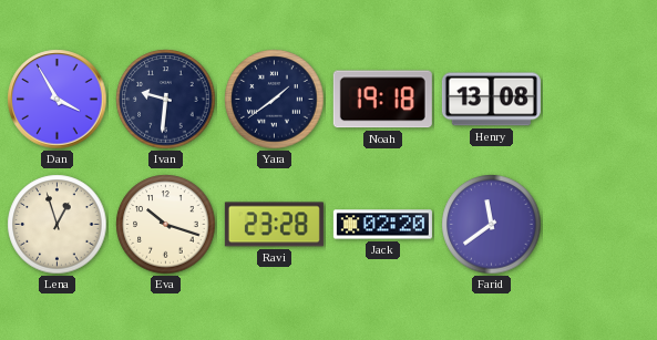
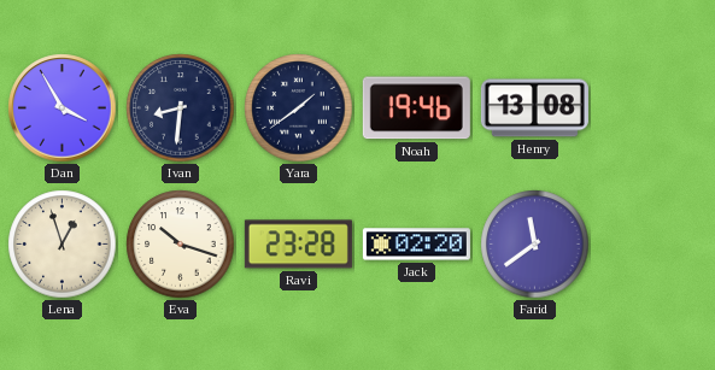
Ivan: 9:31 -> 8:31
Noah: 19:18 -> 19:46
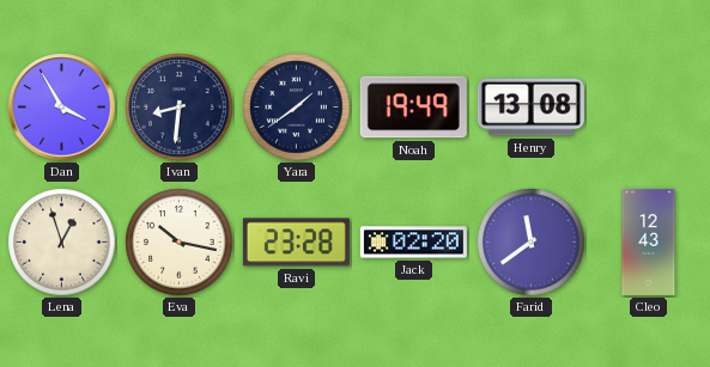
Noah: 19:46 -> 19:49
Eva: 10:18 -> 10:17
Cleo: none -> 12:43
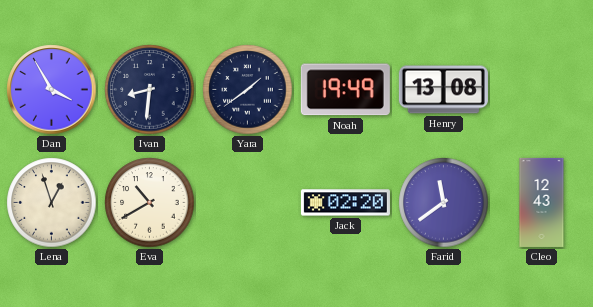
Eva: 10:17 -> 10:40
Ravi: 23:28 -> none
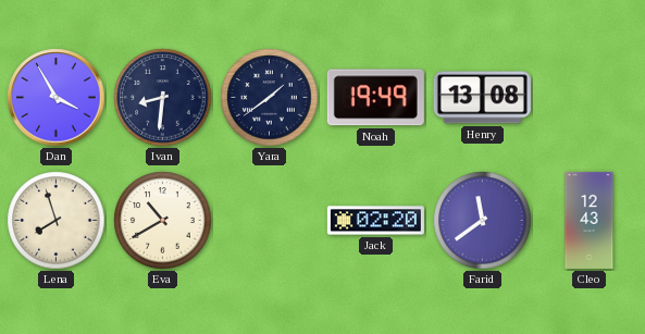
Lena: 12:57 -> 7:57
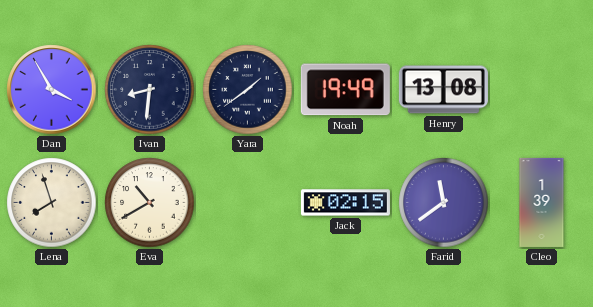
Jack: 02:20 -> 02:15
Cleo: 12:43 -> 1:39
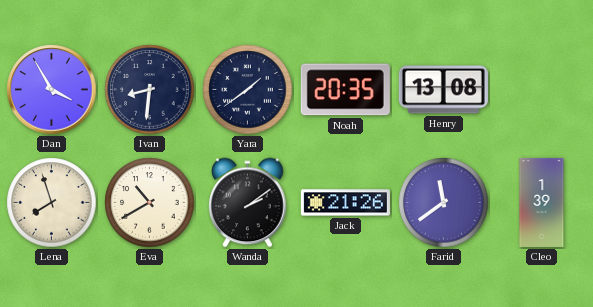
Noah: 19:49 -> 20:35
Wanda: none -> 2:09
Jack: 02:15 -> 21:26
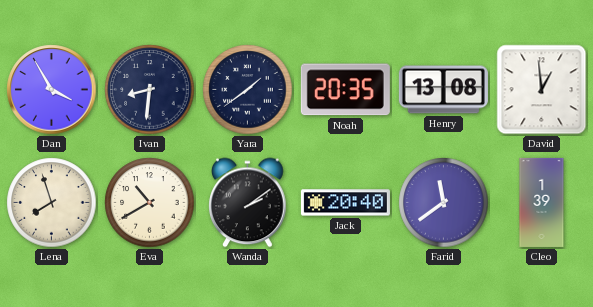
David: none -> 12:59
Jack: 21:26 -> 20:40
